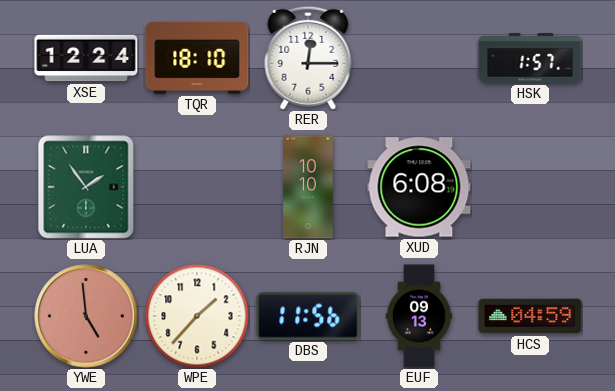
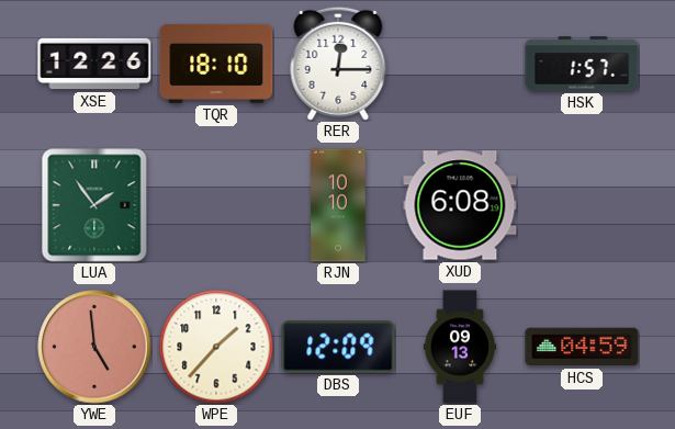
XSE: 12:24 -> 12:26
DBS: 11:56 -> 12:09
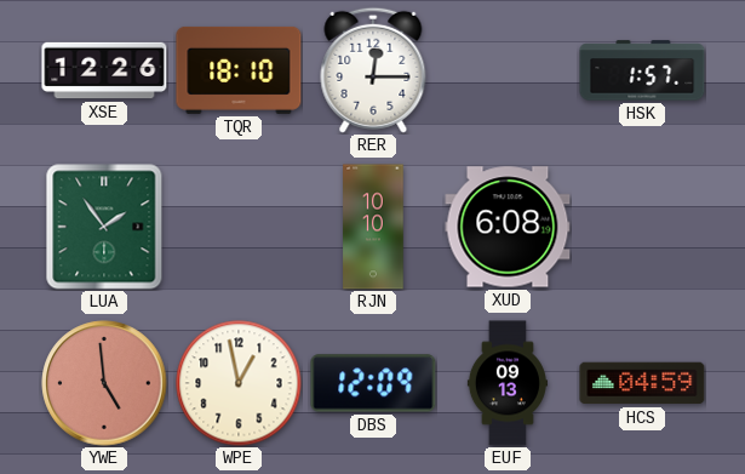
WPE: 1:37 -> 12:58
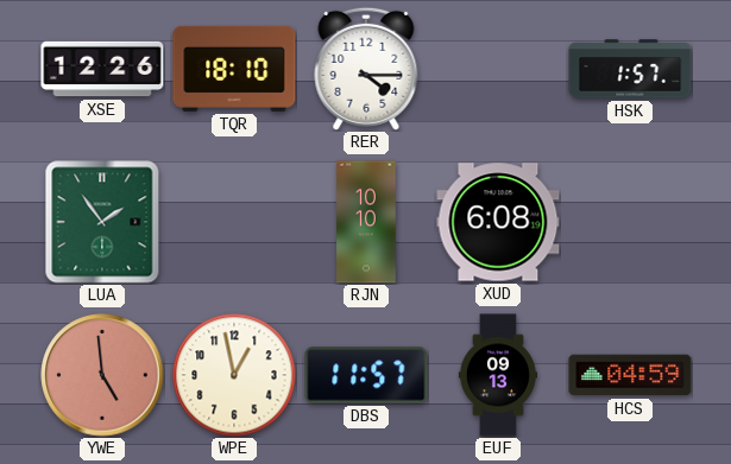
RER: 12:15 -> 4:15
DBS: 12:09 -> 11:57
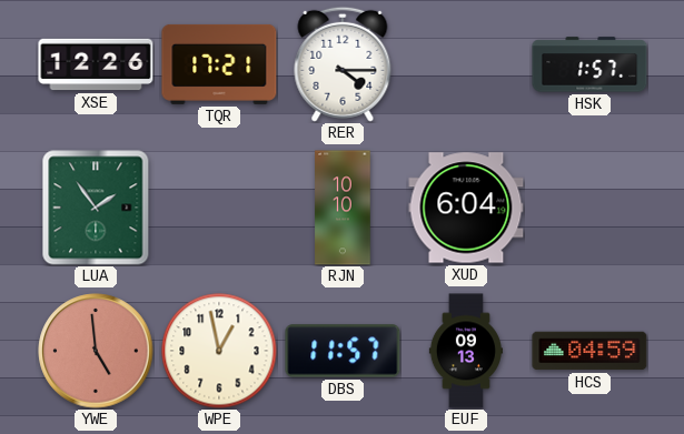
TQR: 18:10 -> 17:21
XUD: 6:08 -> 6:04
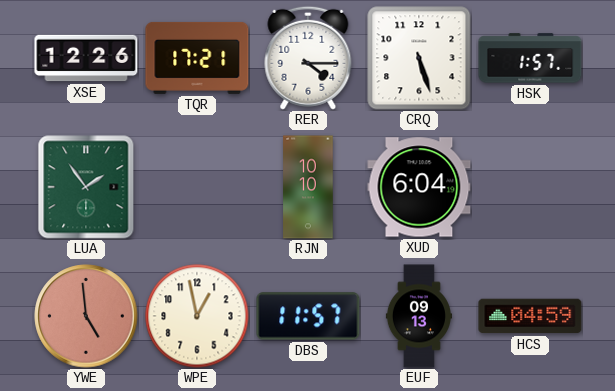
CRQ: none -> 5:27
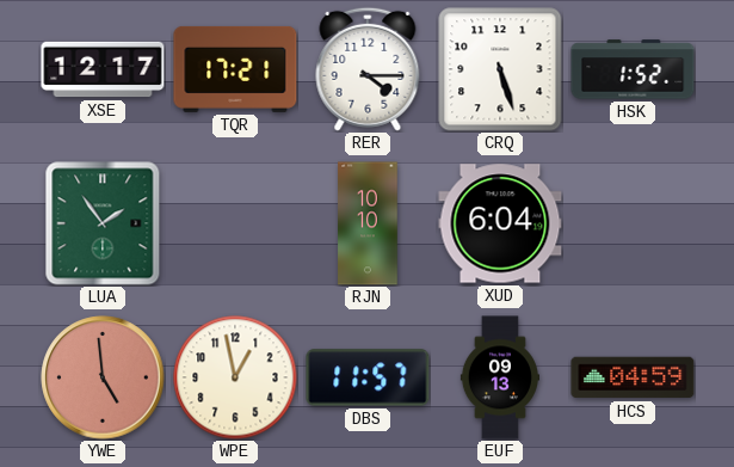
XSE: 12:26 -> 12:17
HSK: 1:57 -> 1:52
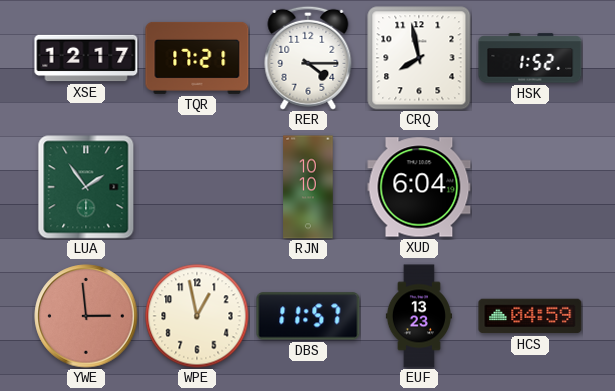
CRQ: 5:27 -> 7:58
YWE: 4:59 -> 2:59
EUF: 09:13 -> 13:23
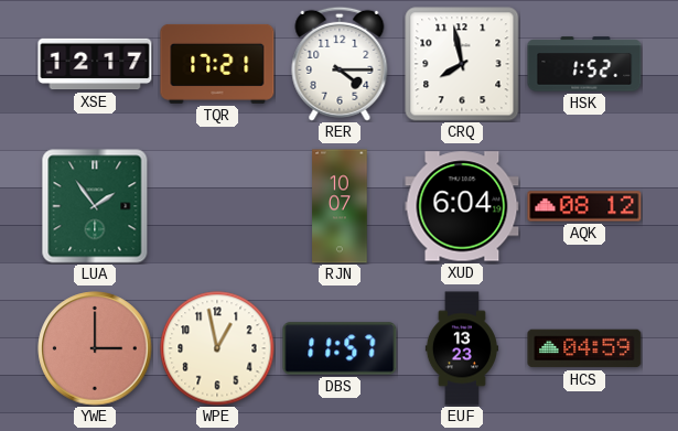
RJN: 10:10 -> 10:07
AQK: none -> 08:12
YWE: 2:59 -> 3:00
